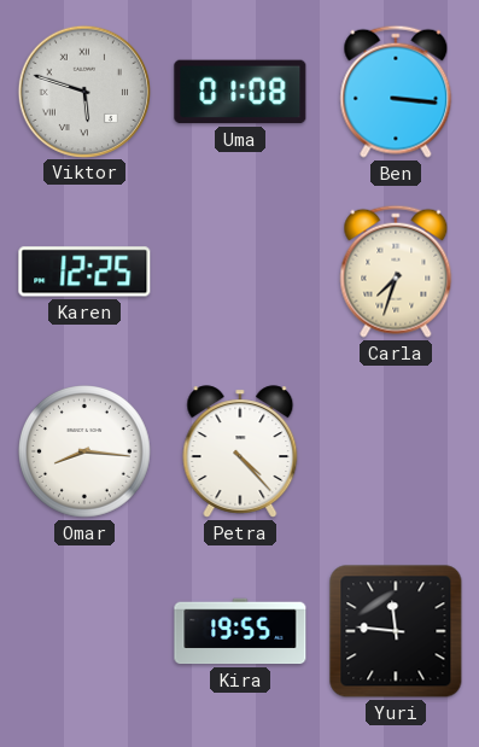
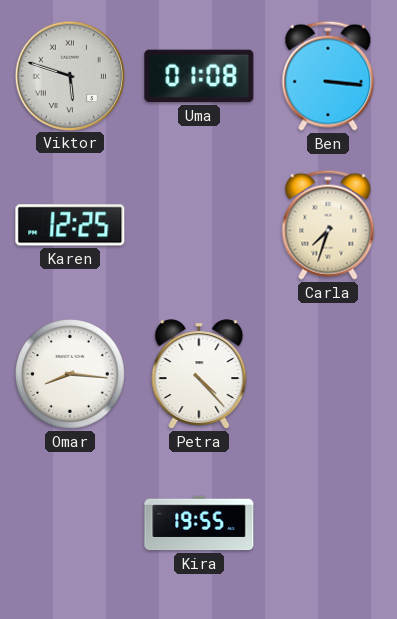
Yuri: 11:46 -> none
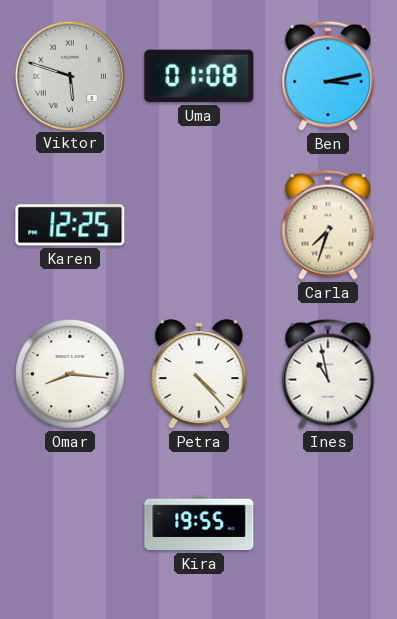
Ben: 3:16 -> 3:13
Ines: none -> 10:58
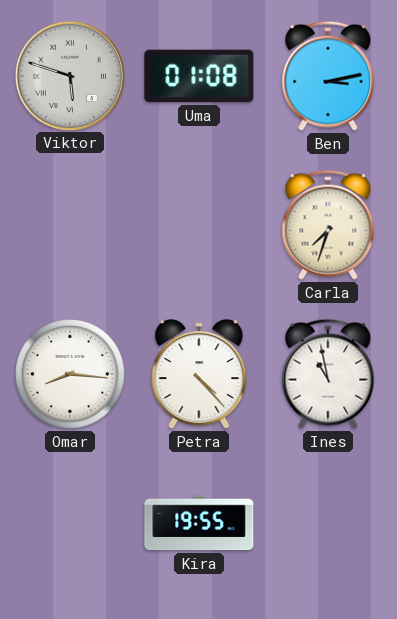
Karen: 12:25 -> none
